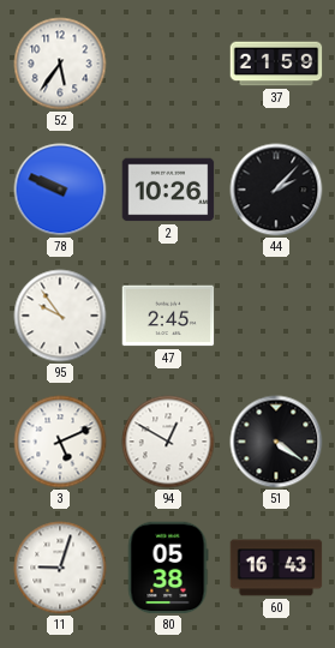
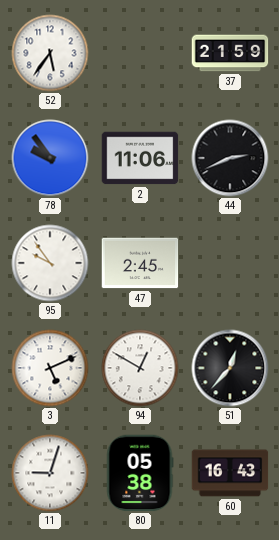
78: 9:49 -> 9:54
2: 10:26 -> 11:06
44: 2:07 -> 2:41
51: 4:21 -> 12:37
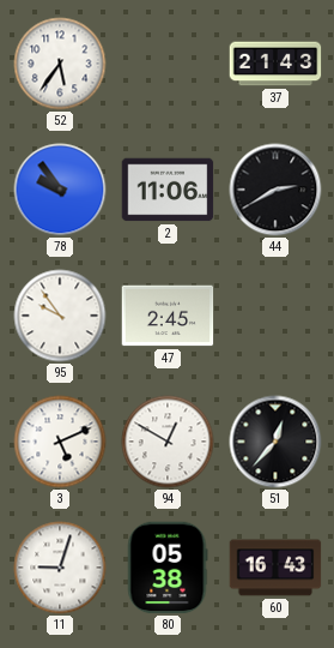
37: 21:59 -> 21:43
44: 2:41 -> 2:40
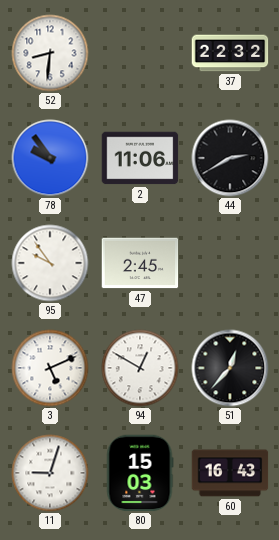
52: 5:36 -> 8:31
37: 21:43 -> 22:32
80: 05:38 -> 15:03
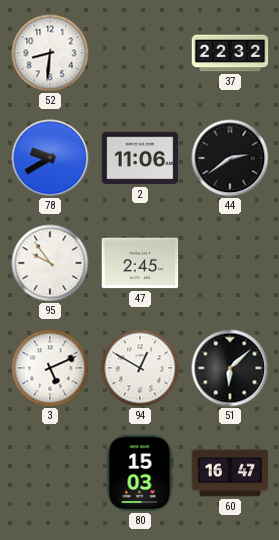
78: 9:54 -> 9:40
44: 2:40 -> 2:39
51: 12:37 -> 6:08
11: 9:03 -> none
60: 16:43 -> 16:47
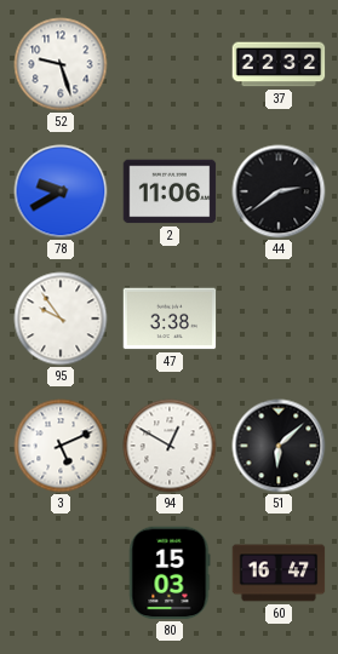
52: 8:31 -> 9:27
47: 2:45 -> 3:38
